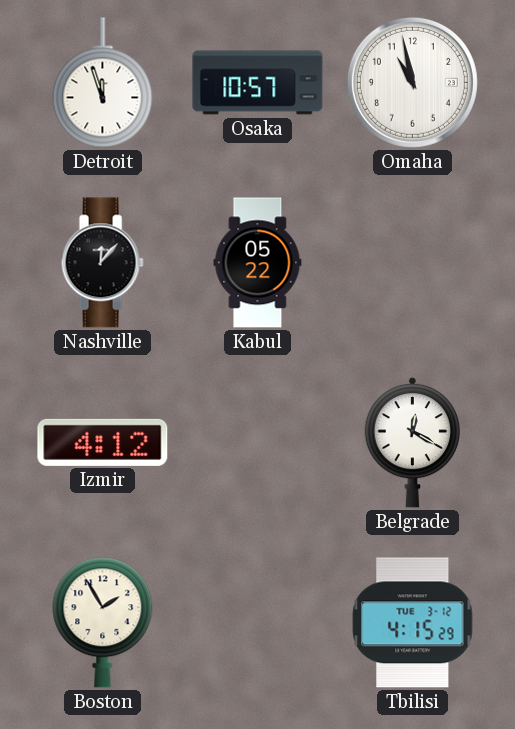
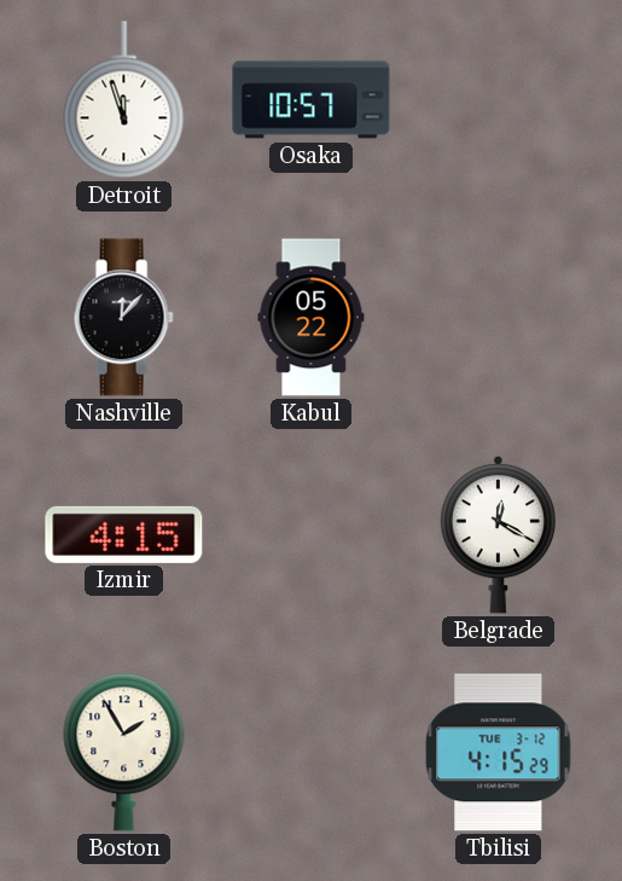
Omaha: 10:58 -> none
Izmir: 4:12 -> 4:15
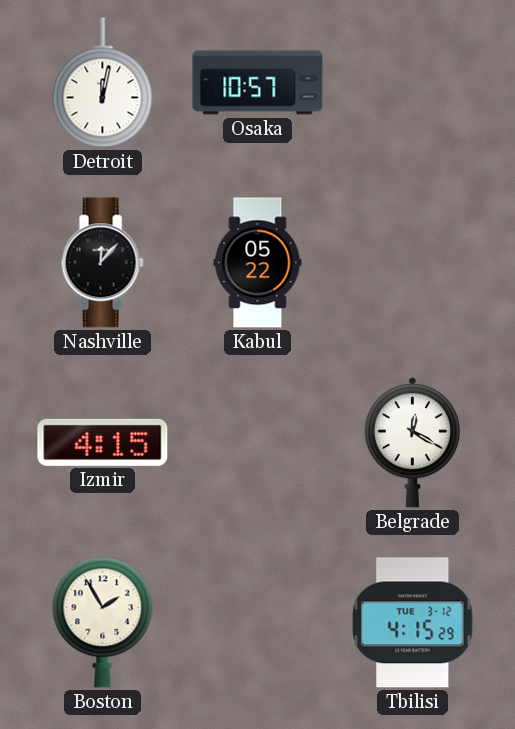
Detroit: 11:57 -> 12:02
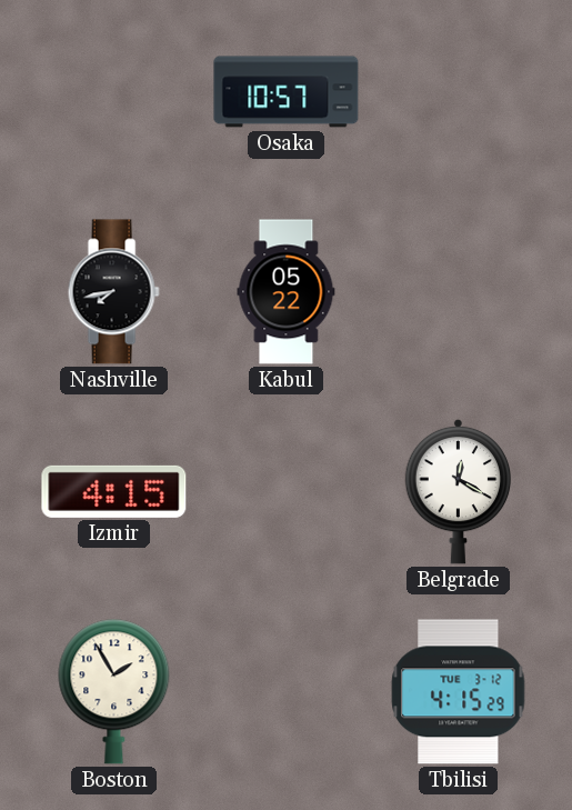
Detroit: 12:02 -> none
Nashville: 12:07 -> 7:43
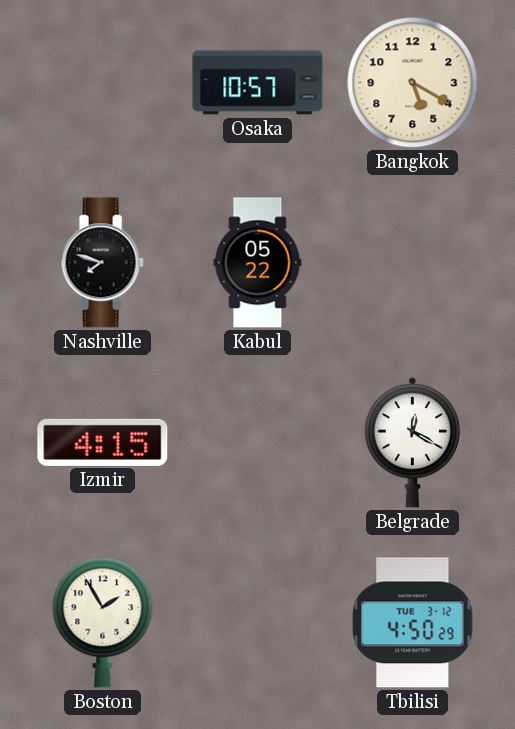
Bangkok: none -> 5:20
Nashville: 7:43 -> 7:48
Tbilisi: 4:15 -> 4:50
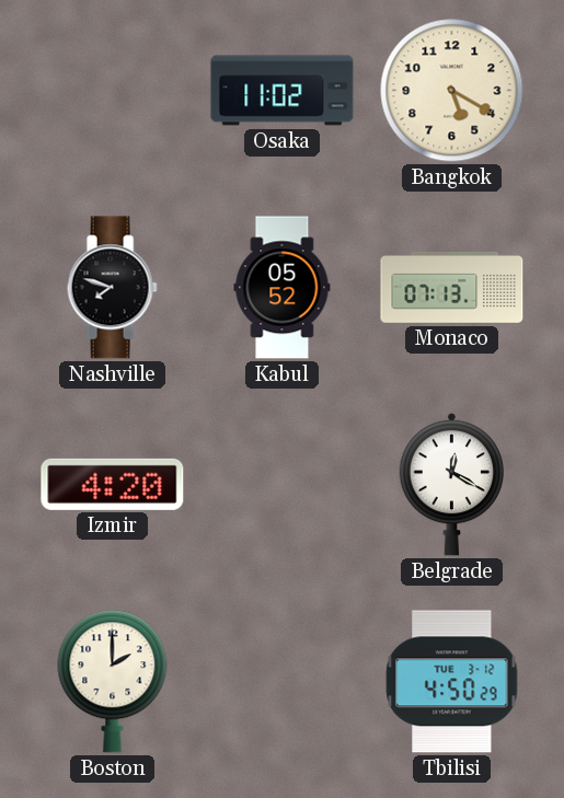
Osaka: 10:57 -> 11:02
Kabul: 05:22 -> 05:52
Monaco: none -> 07:13
Izmir: 4:15 -> 4:20
Boston: 1:55 -> 2:00
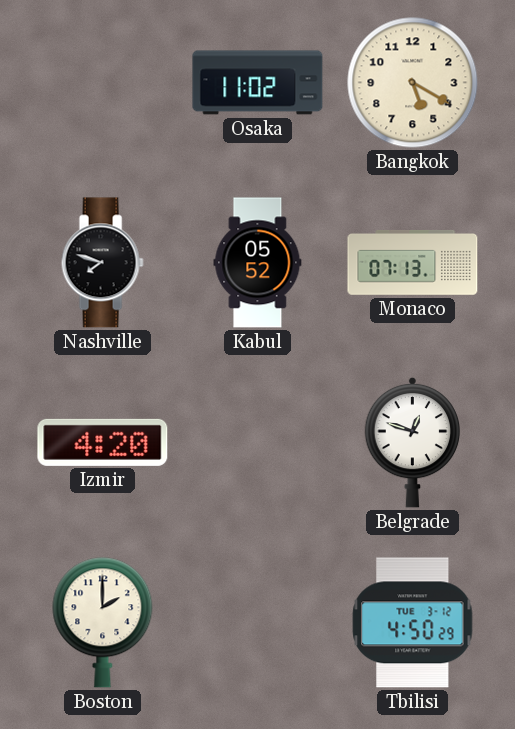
Belgrade: 12:20 -> 12:48
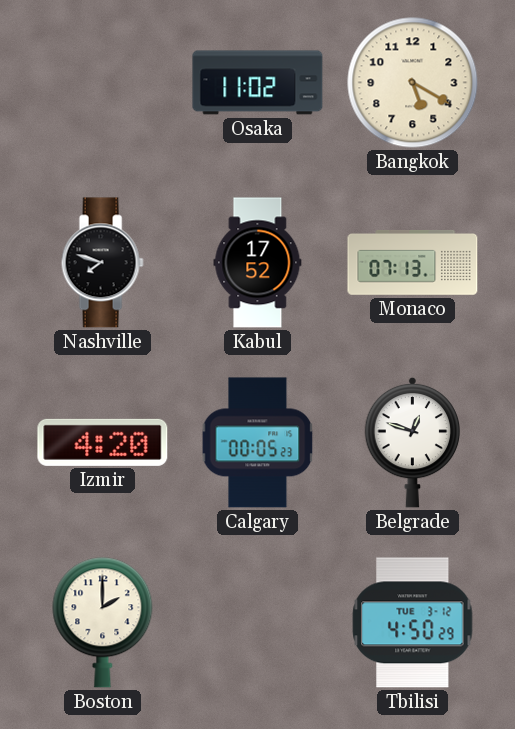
Kabul: 05:52 -> 17:52
Calgary: none -> 00:05
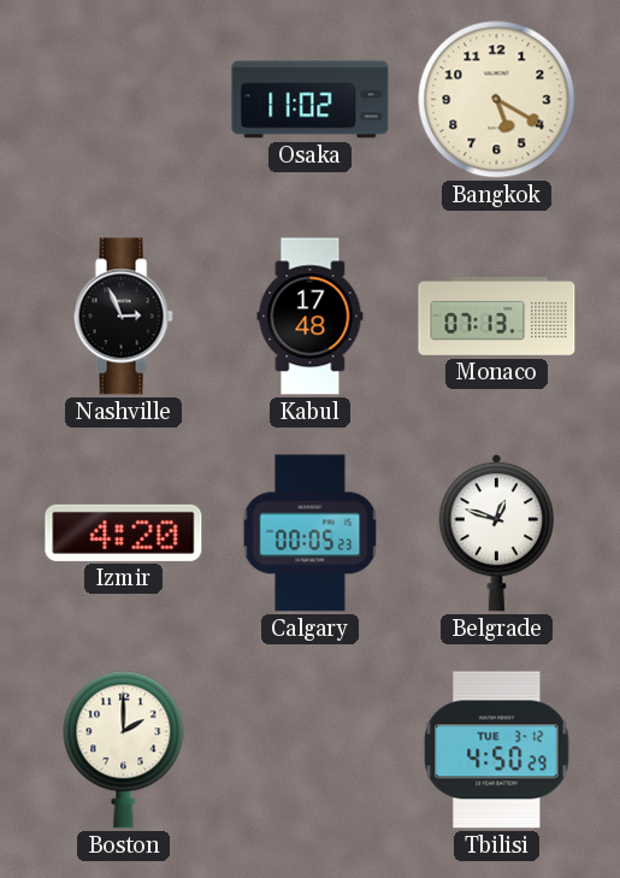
Nashville: 7:48 -> 2:56
Kabul: 17:52 -> 17:48
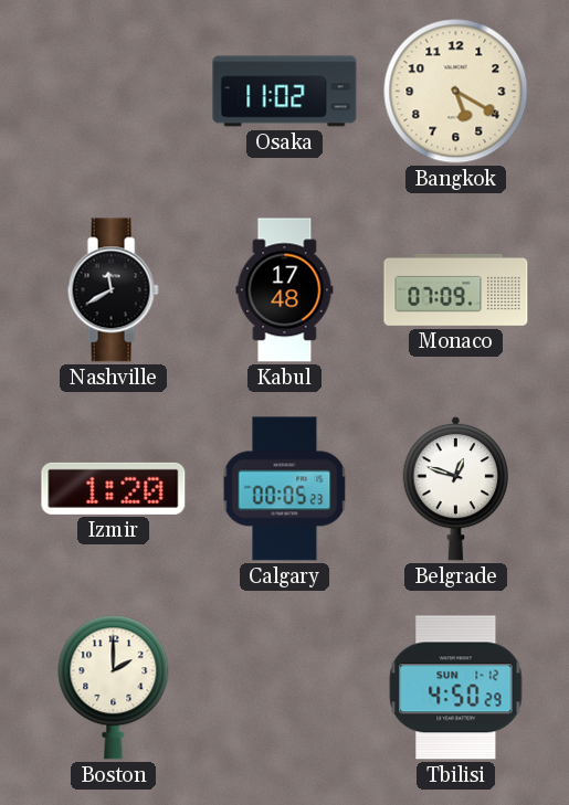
Nashville: 2:56 -> 11:40
Monaco: 07:13 -> 07:09
Izmir: 4:20 -> 1:20
Tbilisi date: TUE 3-12 -> SUN 1-12
